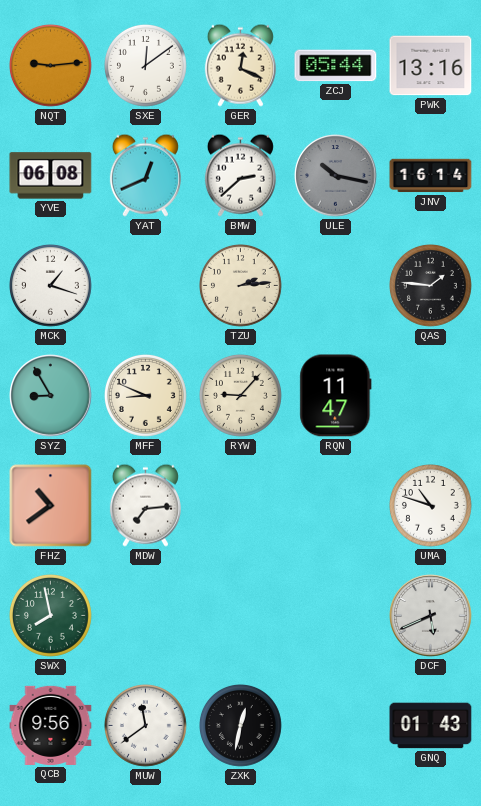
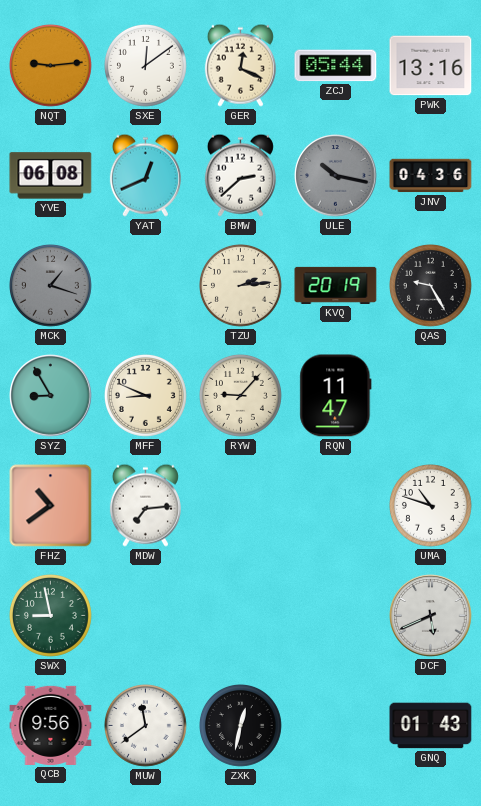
JNV: 16:14 -> 04:36
MCK dial: white -> grey
KVQ: none -> 20:19
QAS: 1:46 -> 9:25
SWX: 7:58 -> 8:58
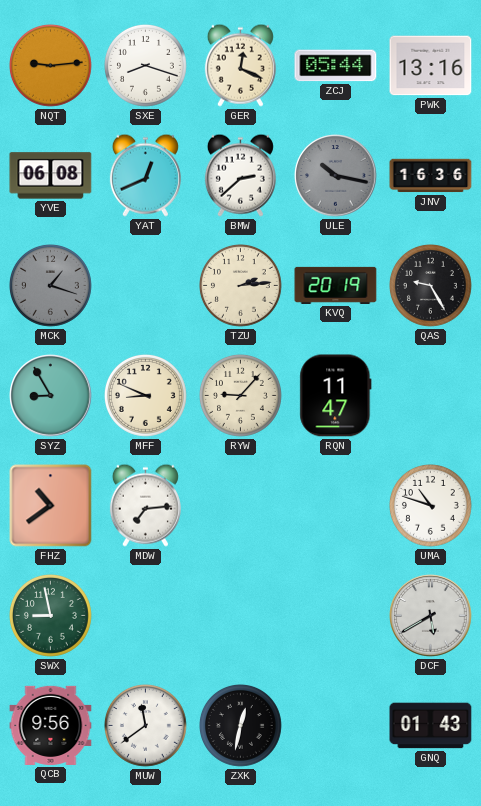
SXE: 12:09 -> 8:18
JNV: 04:36 -> 16:36
DCF: 5:41 -> 5:40
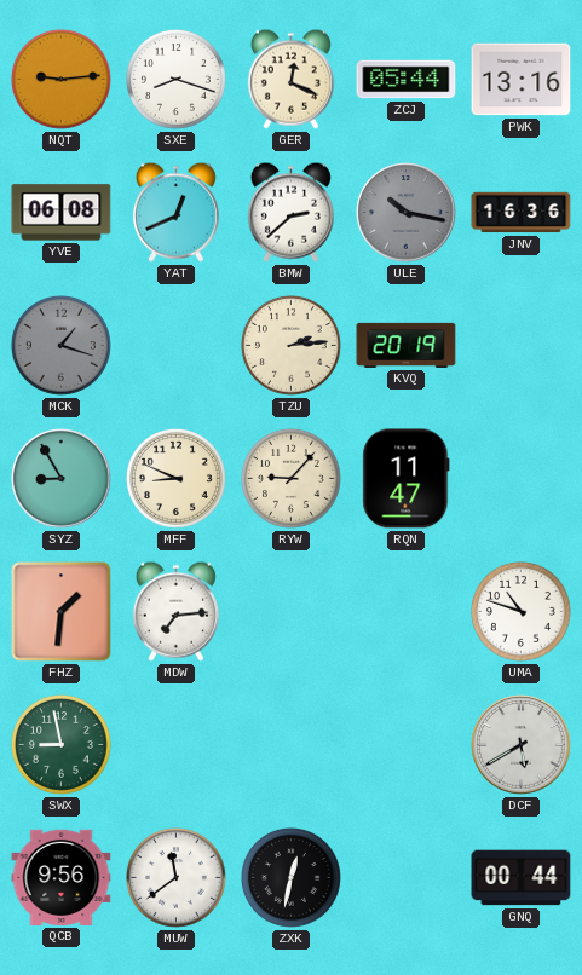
QAS: 9:25 -> none
FHZ: 10:39 -> 1:31
GNQ: 01:43 -> 00:44
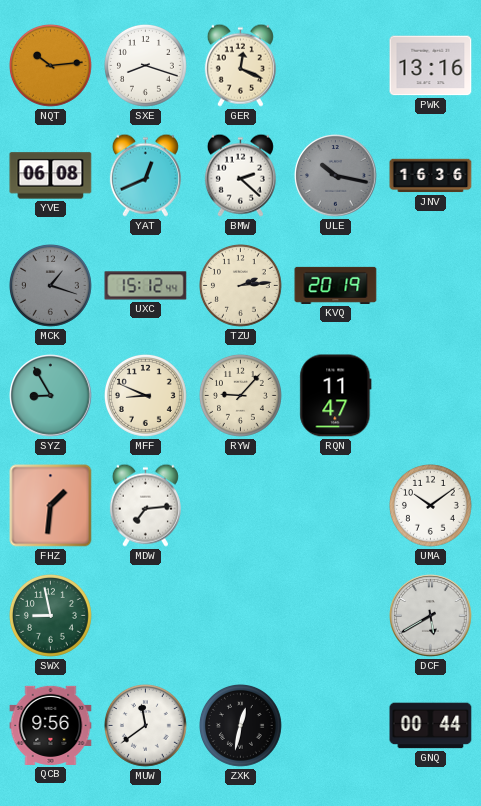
NQT: 9:14 -> 10:14
ZCJ: 05:44 -> none
BMW: 2:38 -> 2:22
UXC: none -> 15:12
UMA: 10:48 -> 10:09
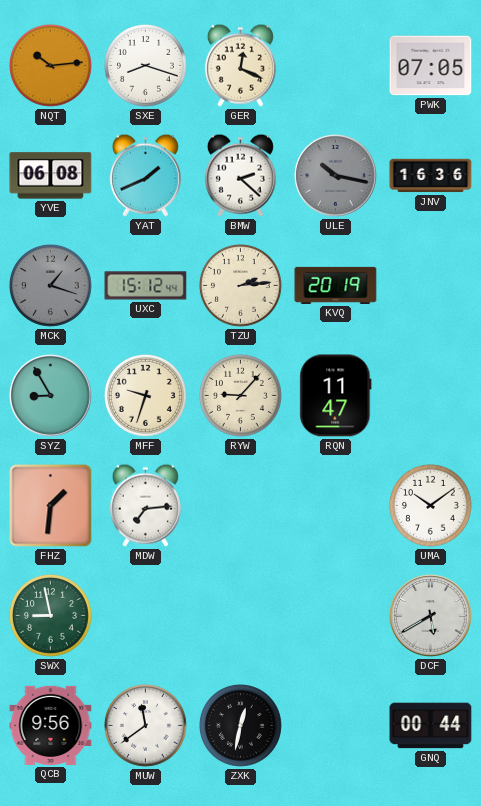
PWK: 13:16 -> 07:05
YAT: 12:41 -> 1:41
MFF: 8:49 -> 9:33
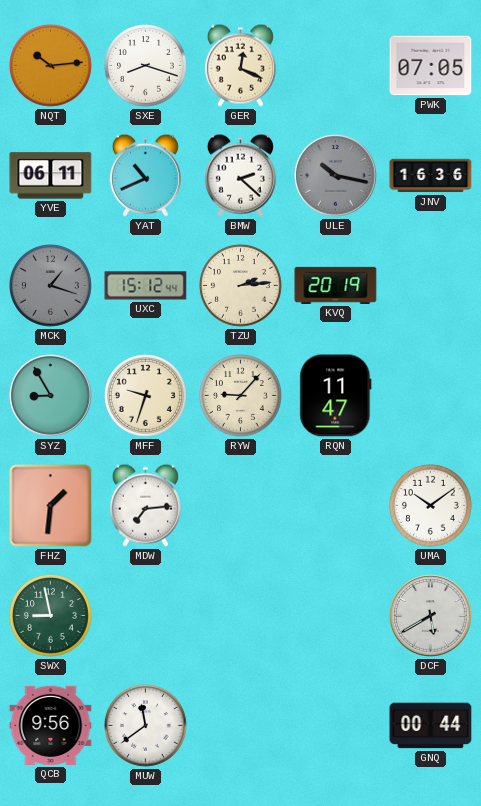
YVE: 06:08 -> 06:11
YAT: 1:41 -> 10:41
ZXK: 12:32 -> none
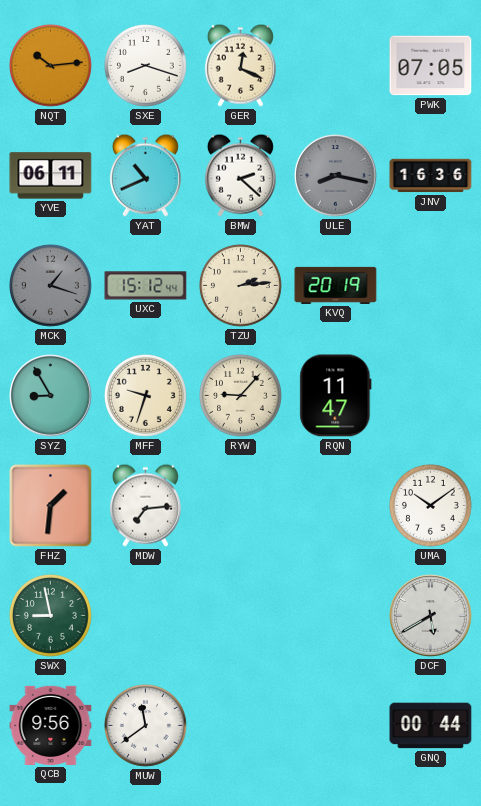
ULE: 10:17 -> 8:17
